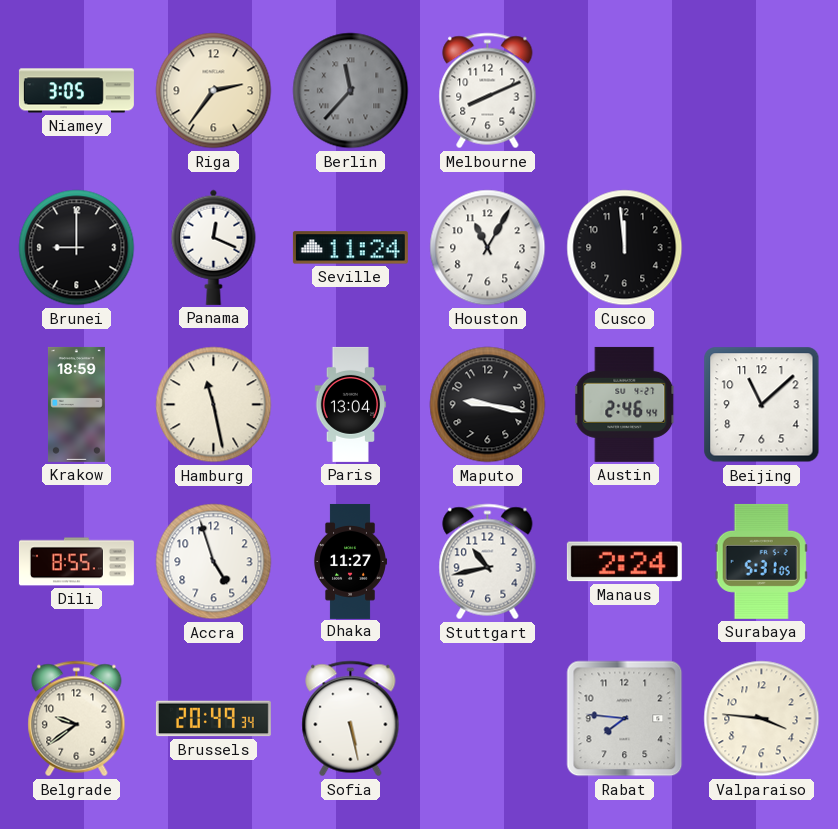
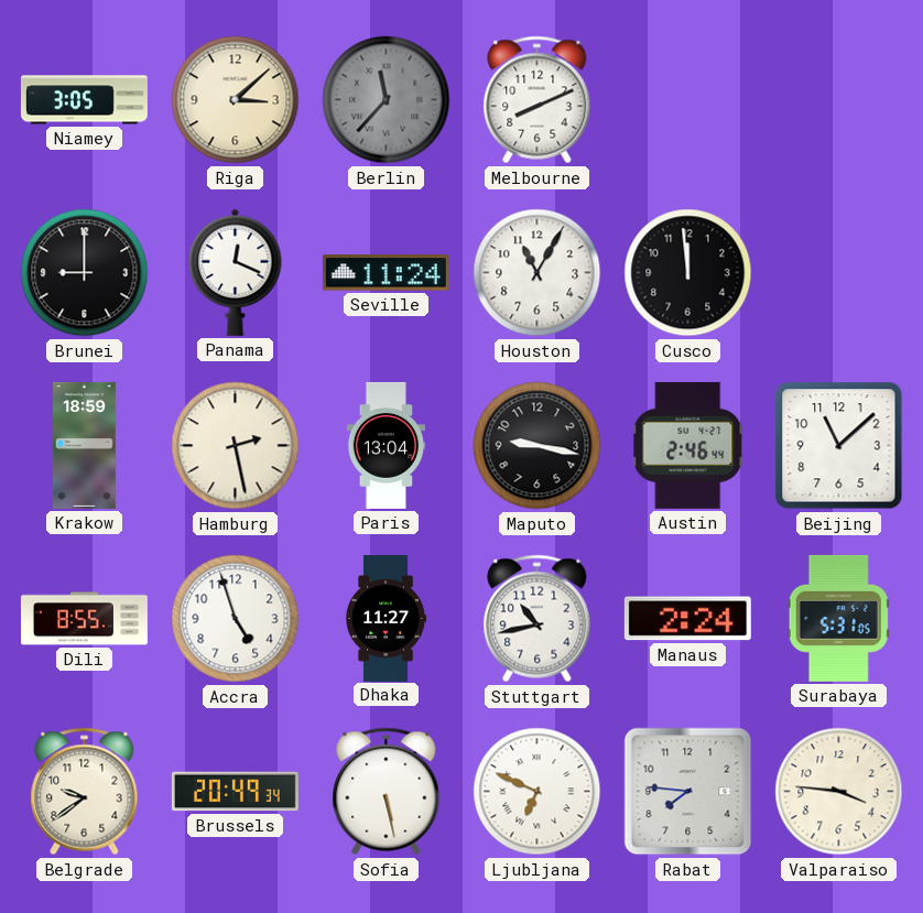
Riga: 2:36 -> 3:08
Hamburg: 11:28 -> 2:28
Ljubljana: none -> 6:49
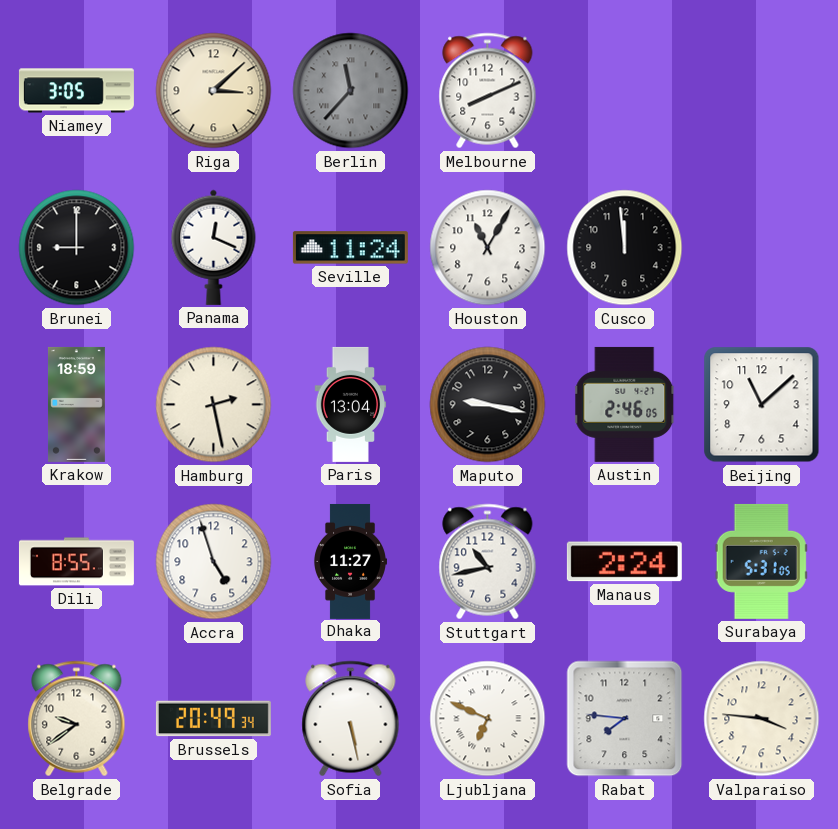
Austin: 2:46:44 -> 2:46:05
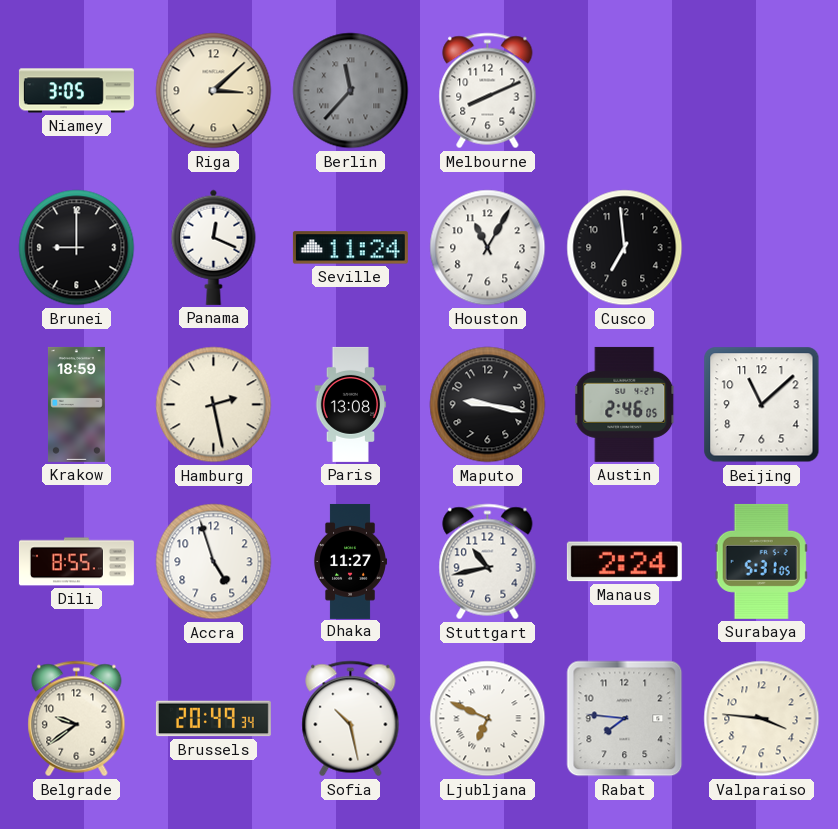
Cusco: 11:59 -> 6:59
Paris: 13:04 -> 13:08
Sofia: 5:28 -> 10:28
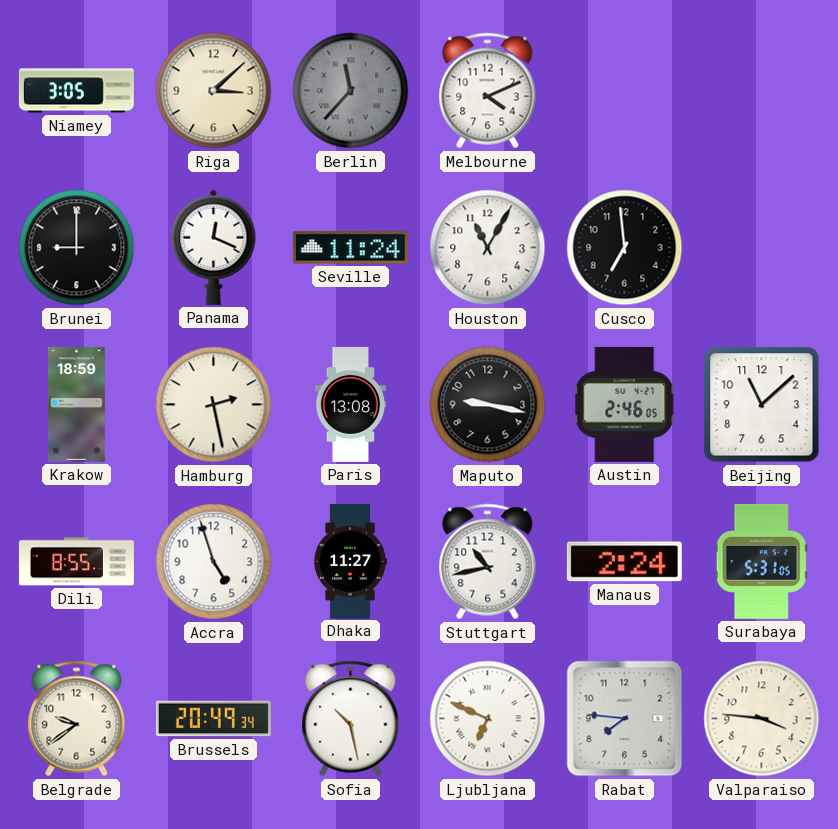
Melbourne: 8:11 -> 4:11
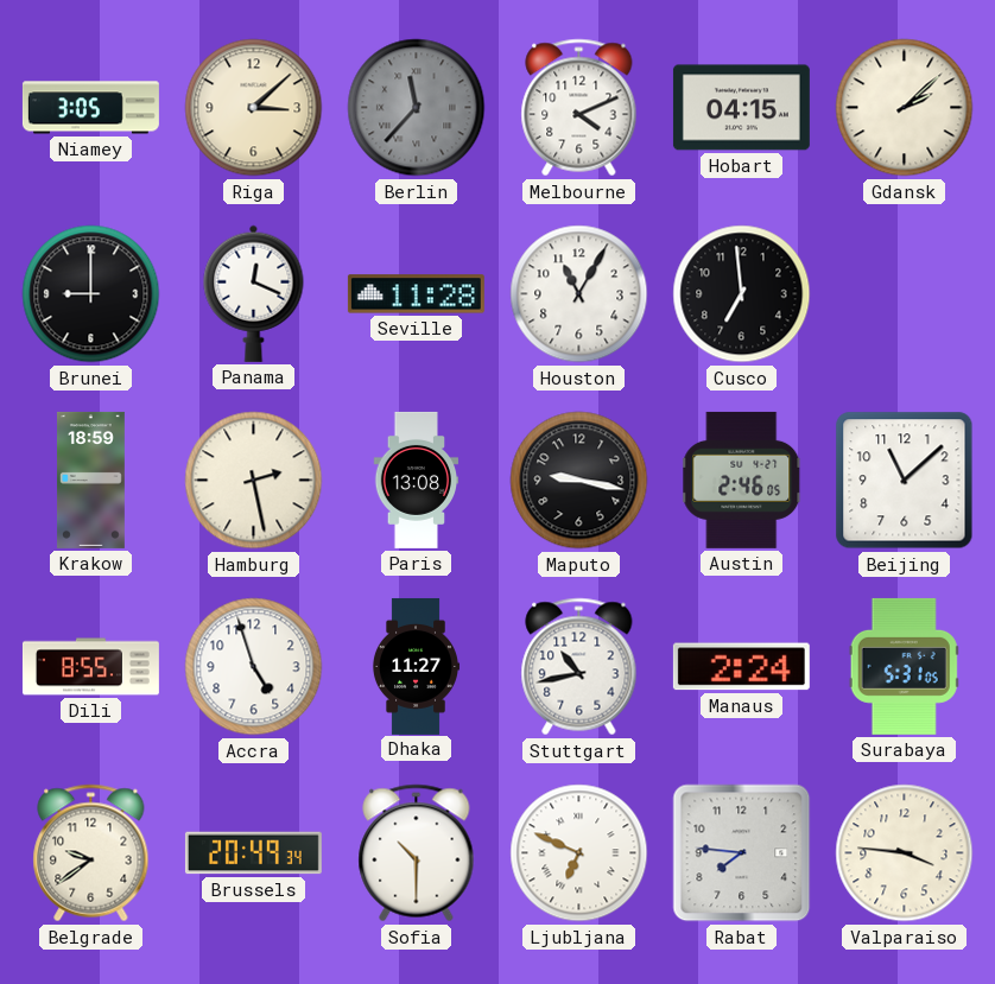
Hobart: none -> 04:15
Gdansk: none -> 2:08
Seville: 11:24 -> 11:28
Sofia: 10:28 -> 10:30
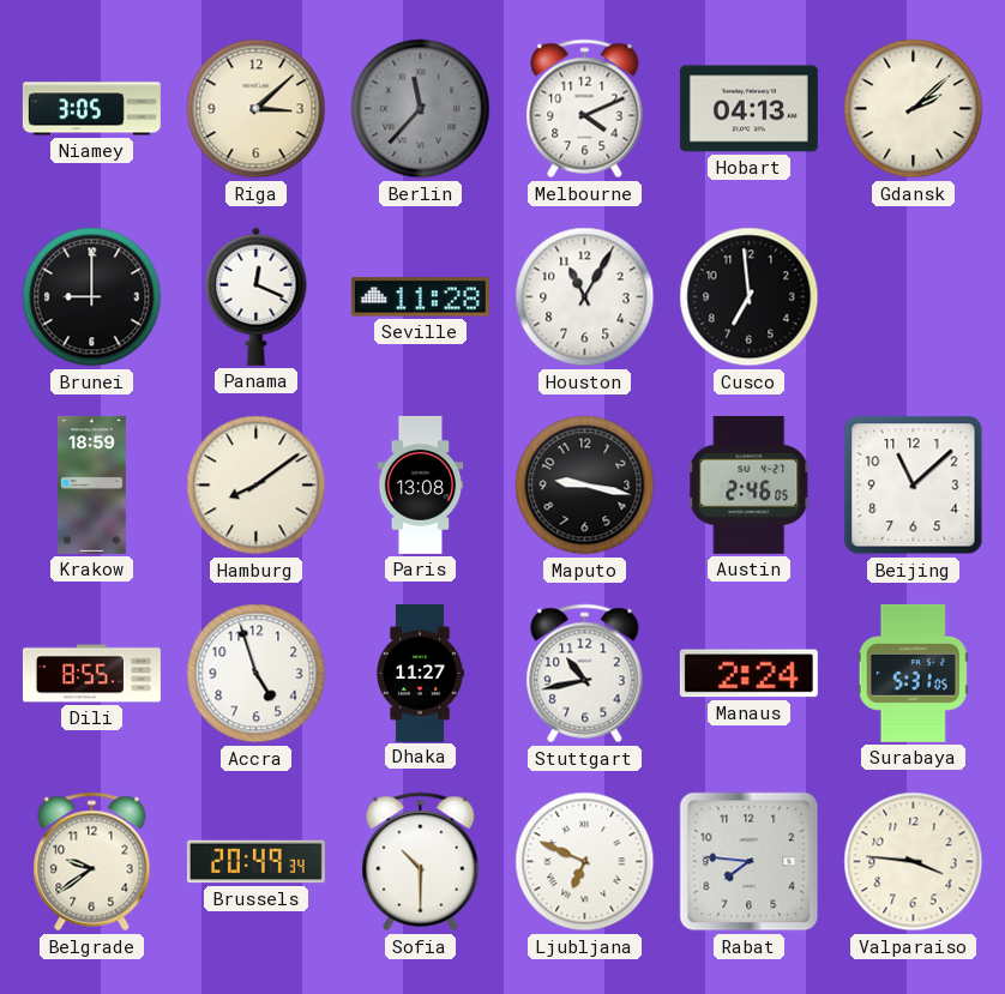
Hobart: 04:15 -> 04:13
Hamburg: 2:28 -> 8:09
